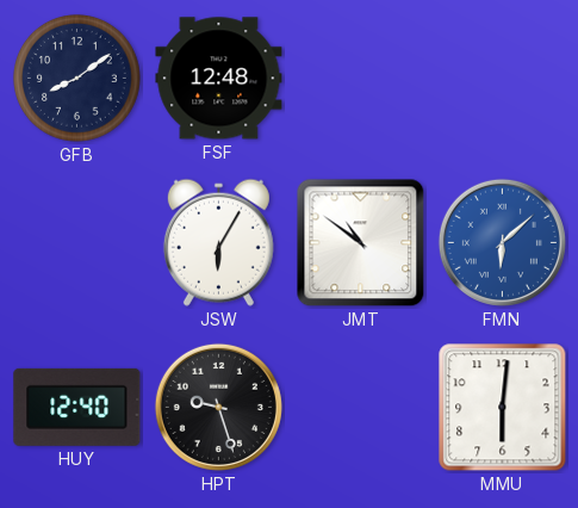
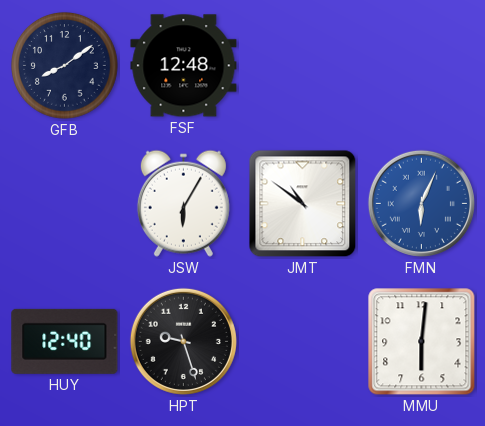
FMN: 6:08 -> 6:04
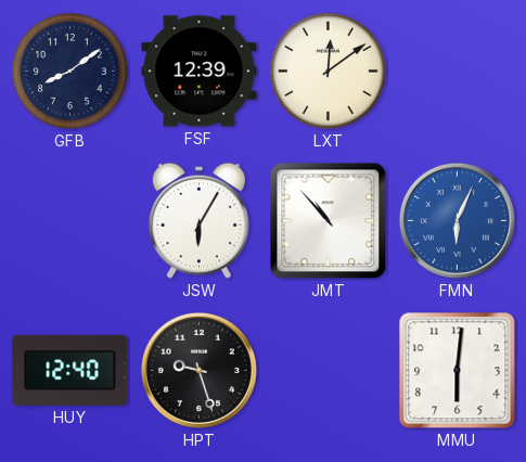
FSF: 12:48 -> 12:39
LXT: none -> 12:09
JMT: 10:51 -> 10:53
